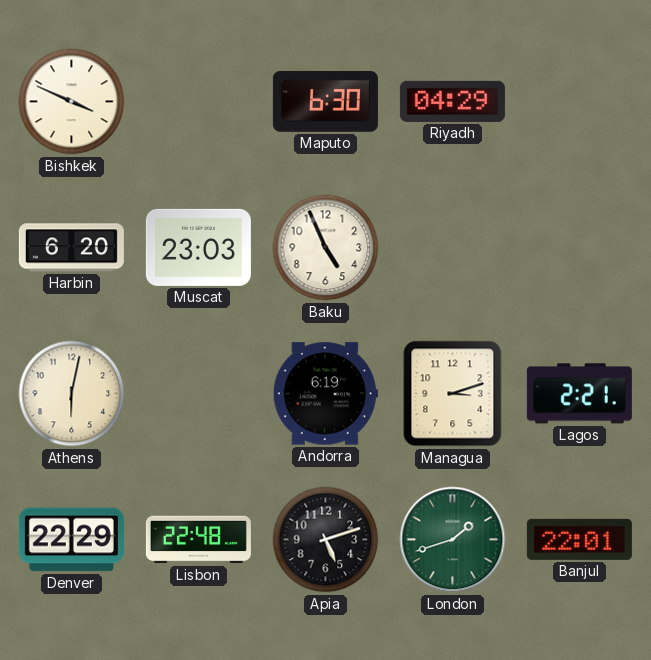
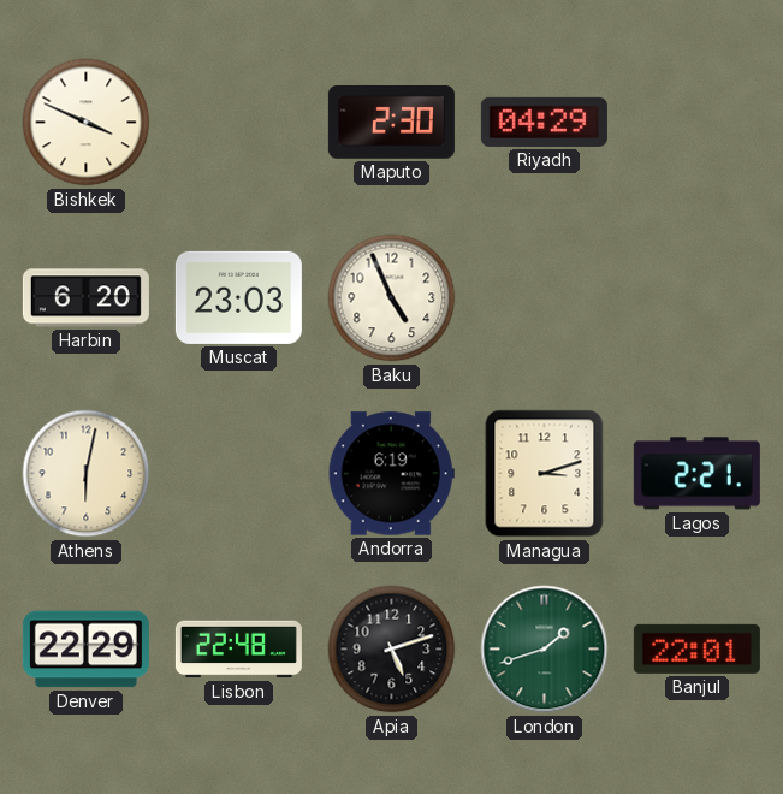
Maputo: 6:30 -> 2:30
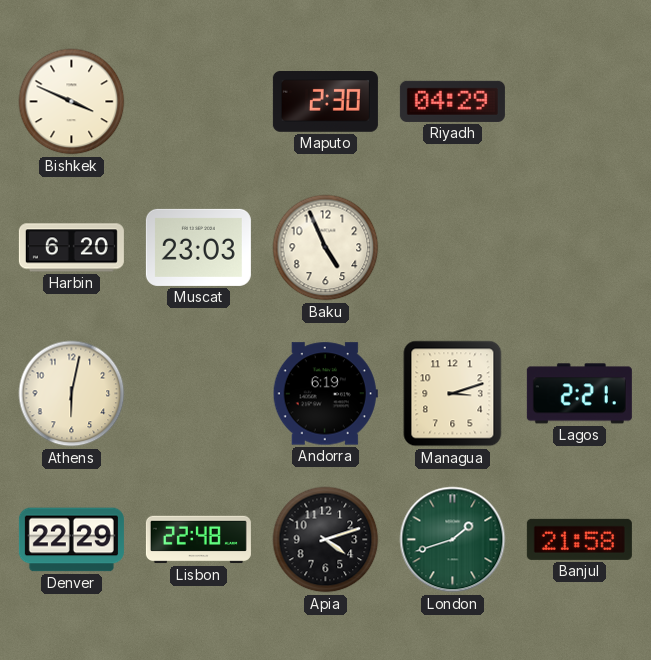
Apia: 5:12 -> 4:12
Banjul: 22:01 -> 21:58
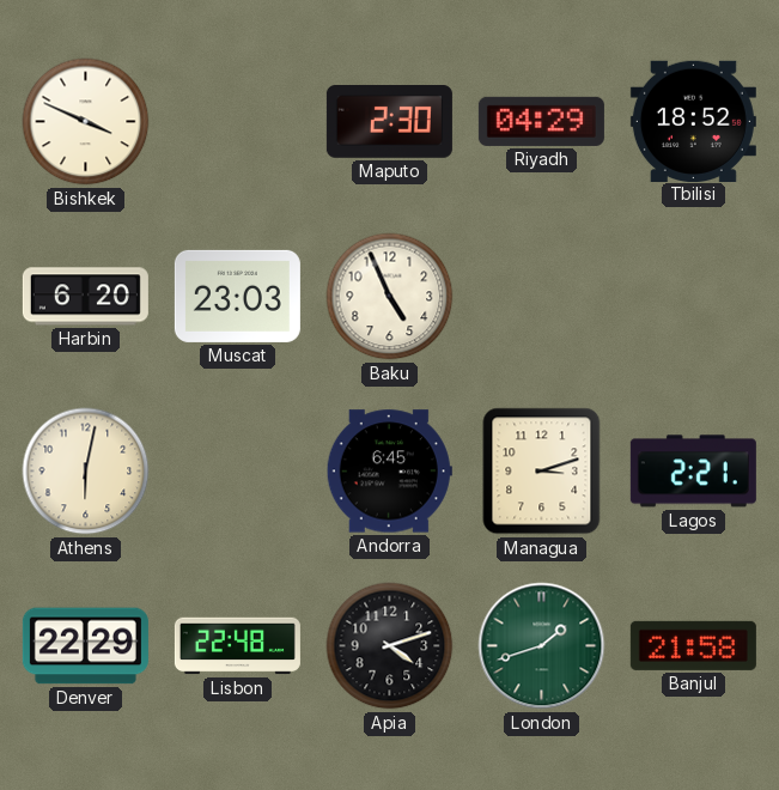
Tbilisi: none -> 18:52
Andorra: 6:19 -> 6:45
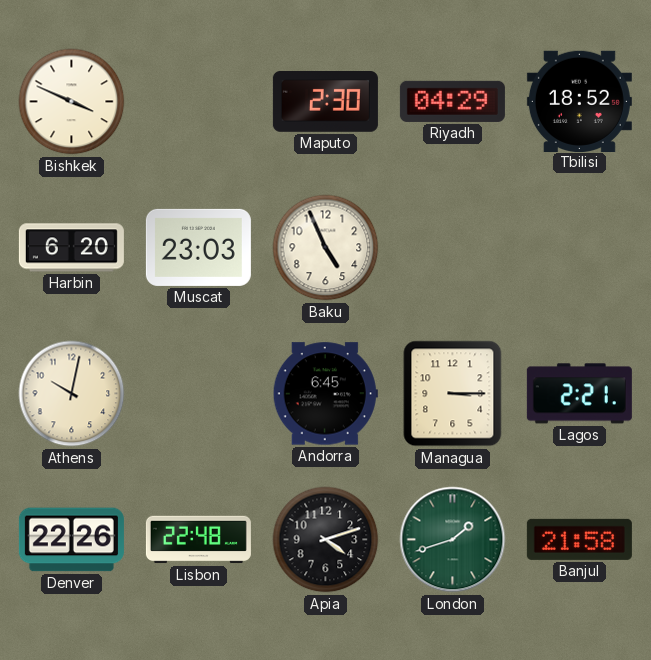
Athens: 6:02 -> 10:02
Managua: 3:12 -> 3:15
Denver: 22:29 -> 22:26
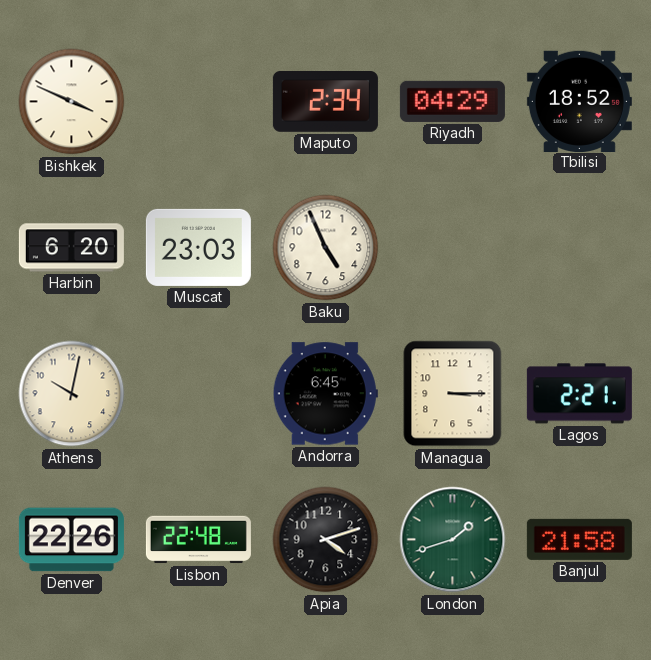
Maputo: 2:30 -> 2:34
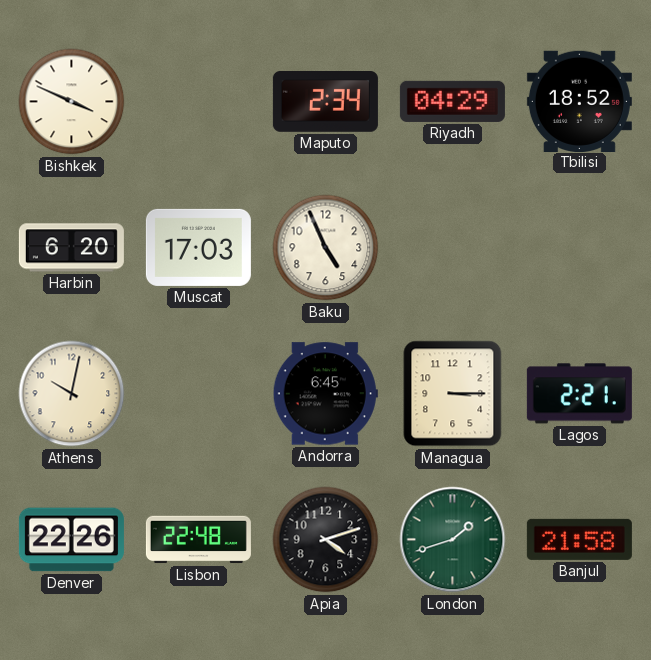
Muscat: 23:03 -> 17:03
